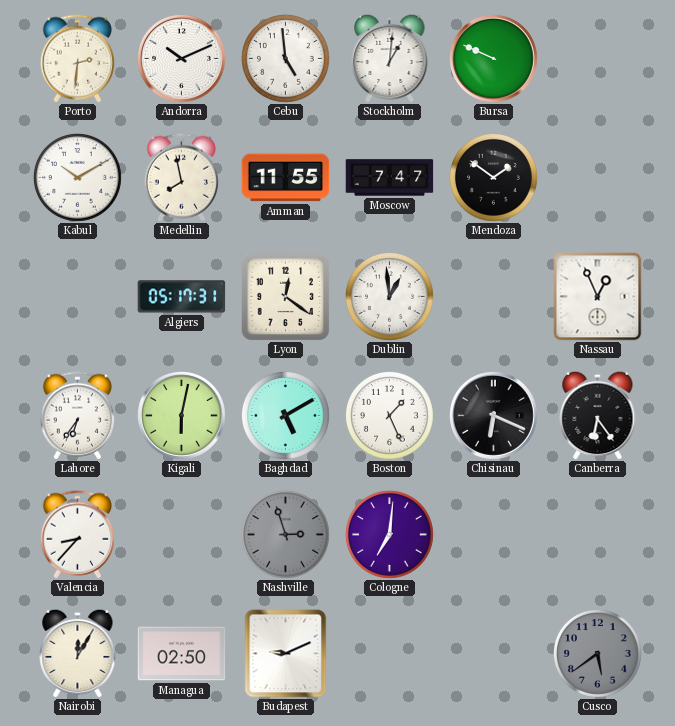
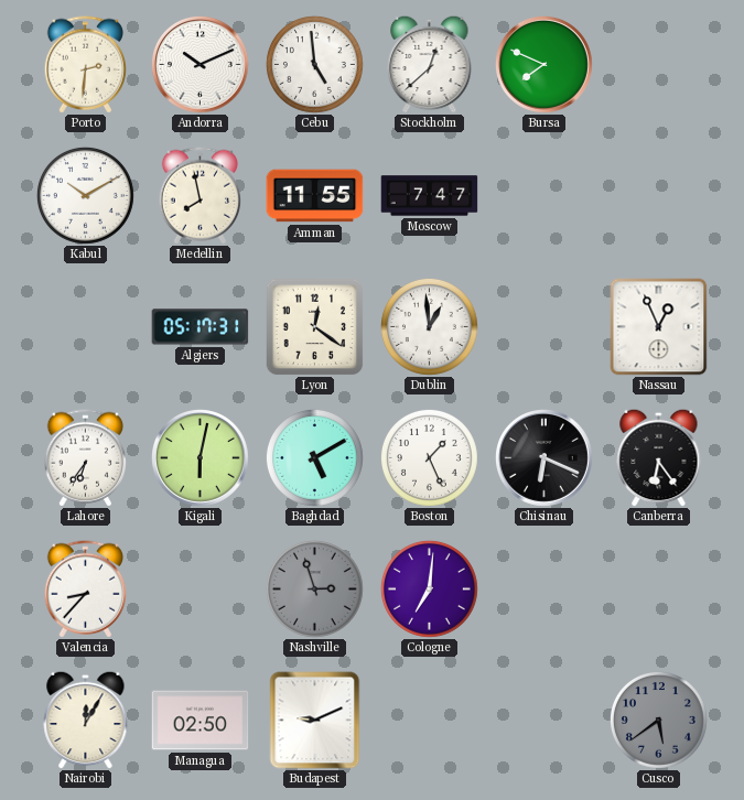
Stockholm: 1:01 -> 12:38
Bursa: 9:49 -> 7:49
Mendoza: 1:51 -> none
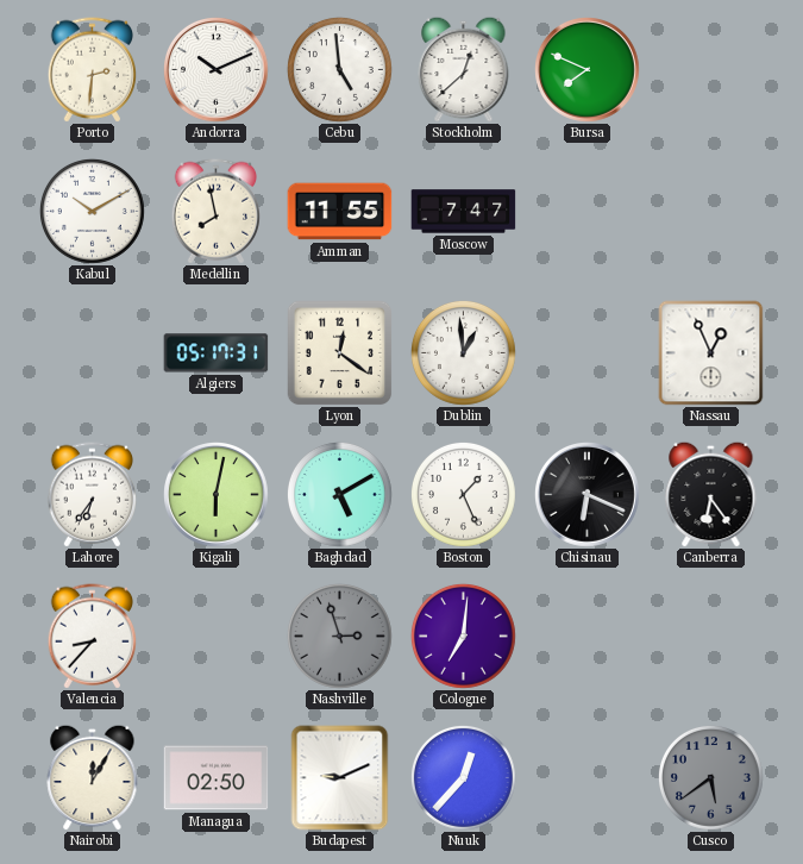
Nuuk: none -> 12:37
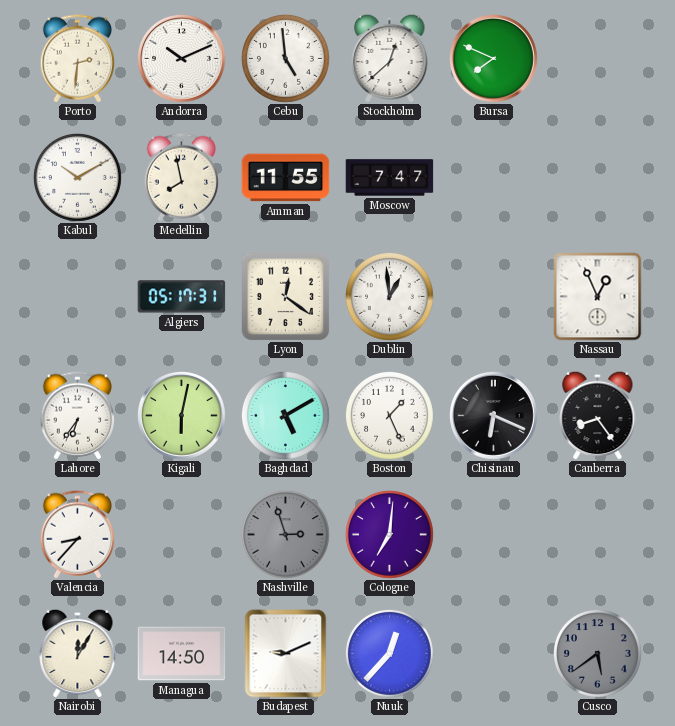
Canberra: 6:24 -> 8:24
Managua: 02:50 -> 14:50
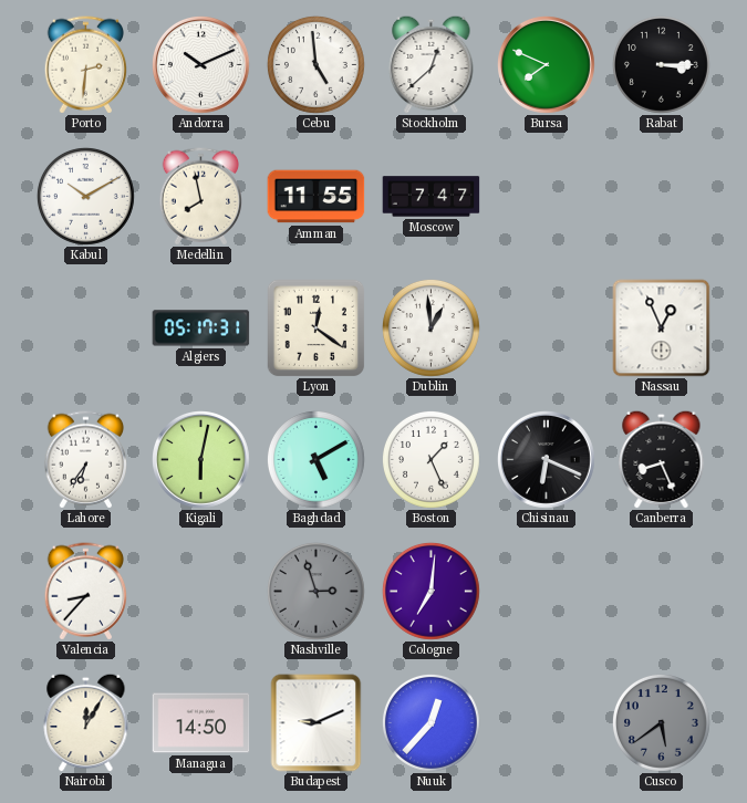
Rabat: none -> 3:15
Canberra: 8:24 -> 8:26
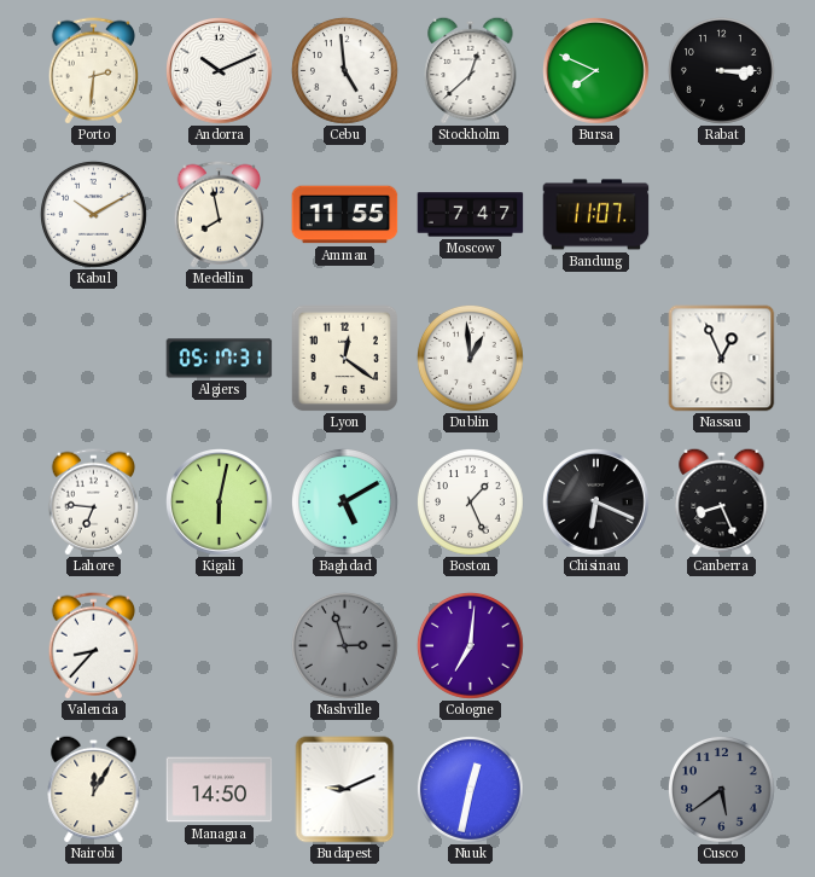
Bandung: none -> 11:07
Lahore: 6:36 -> 6:46
Nuuk: 12:37 -> 12:32
